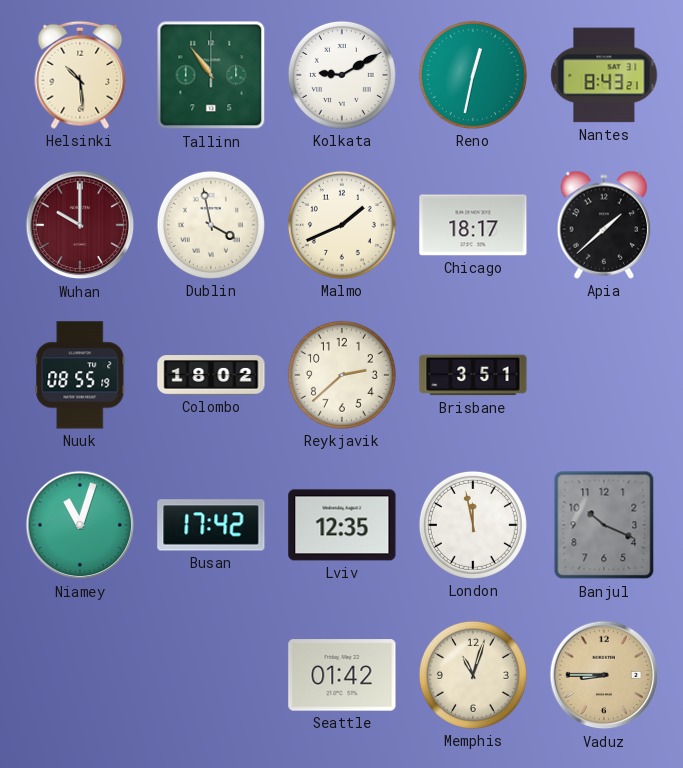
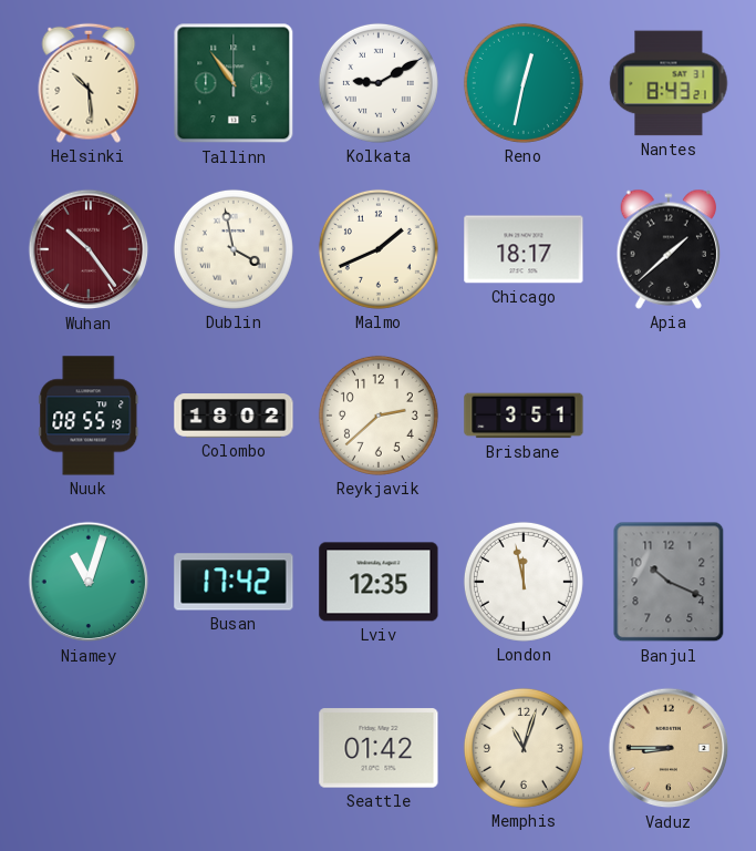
Wuhan: 10:00 -> 10:24
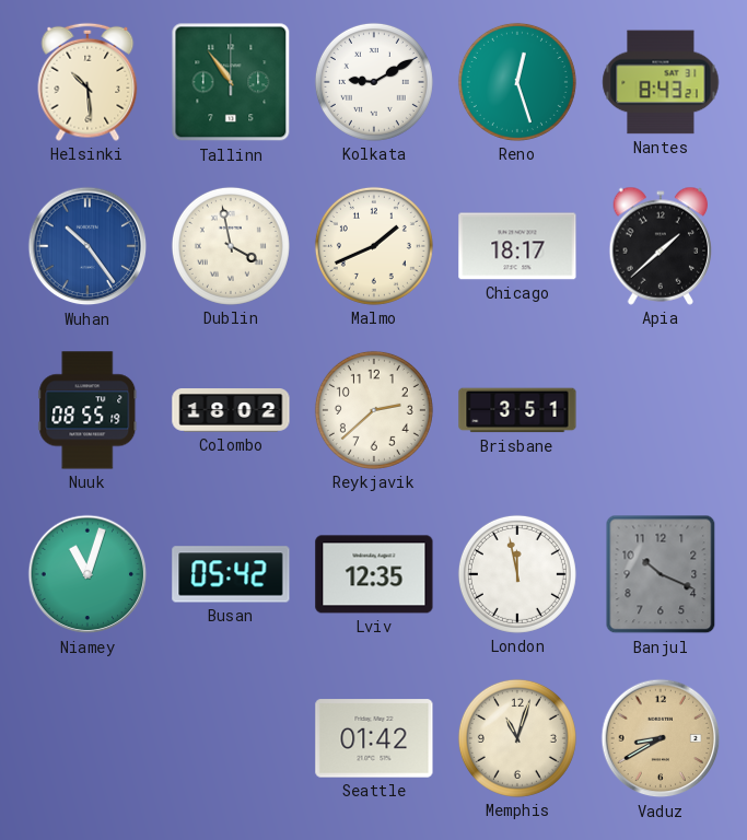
Reno: 12:32 -> 12:27
Wuhan dial: burgundy -> blue
Busan: 17:42 -> 05:42
Vaduz: 8:45 -> 8:40
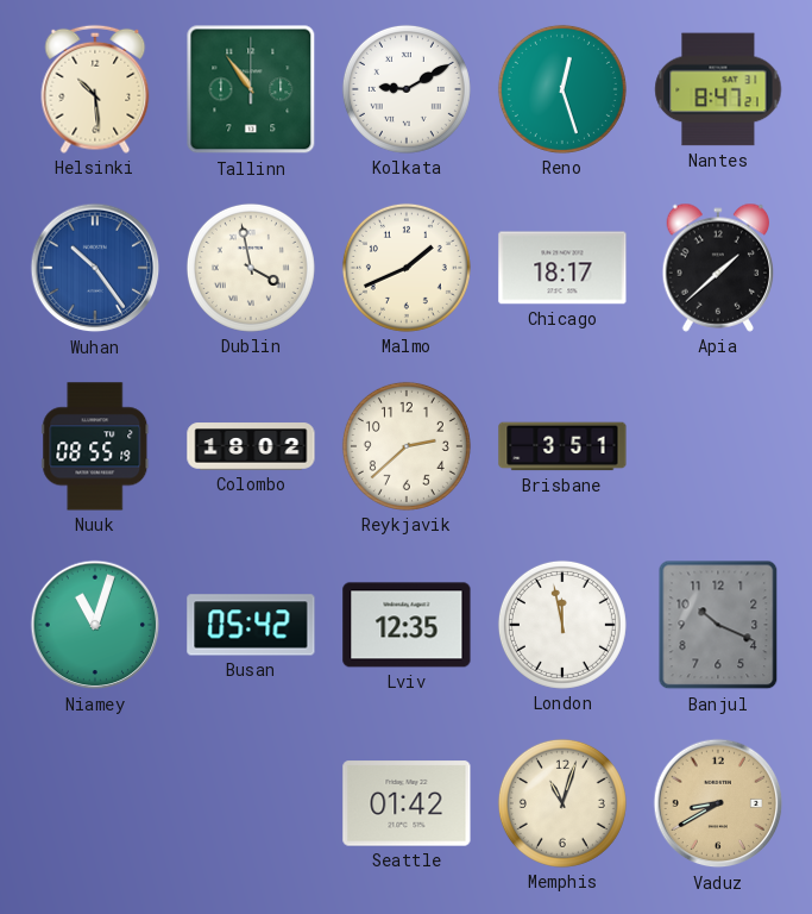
Nantes: 8:43 -> 8:47
